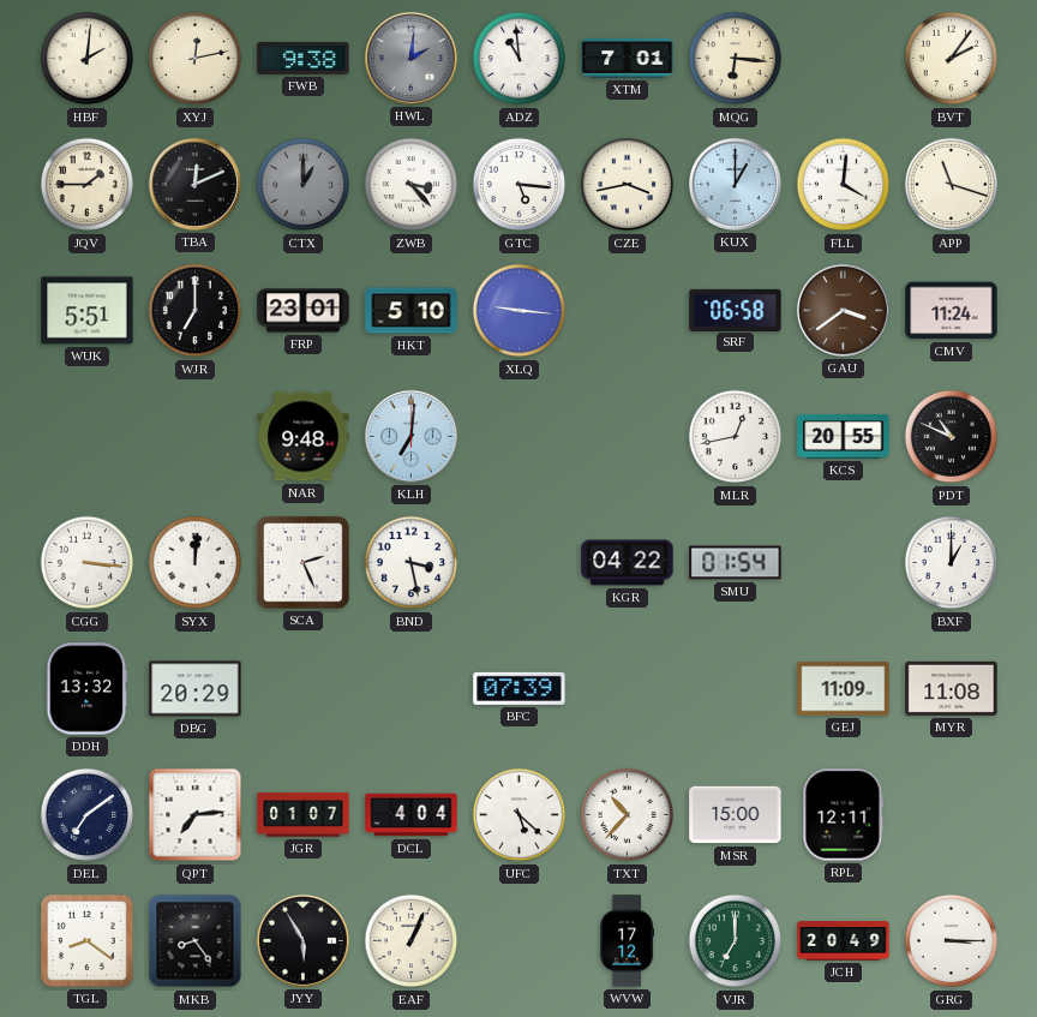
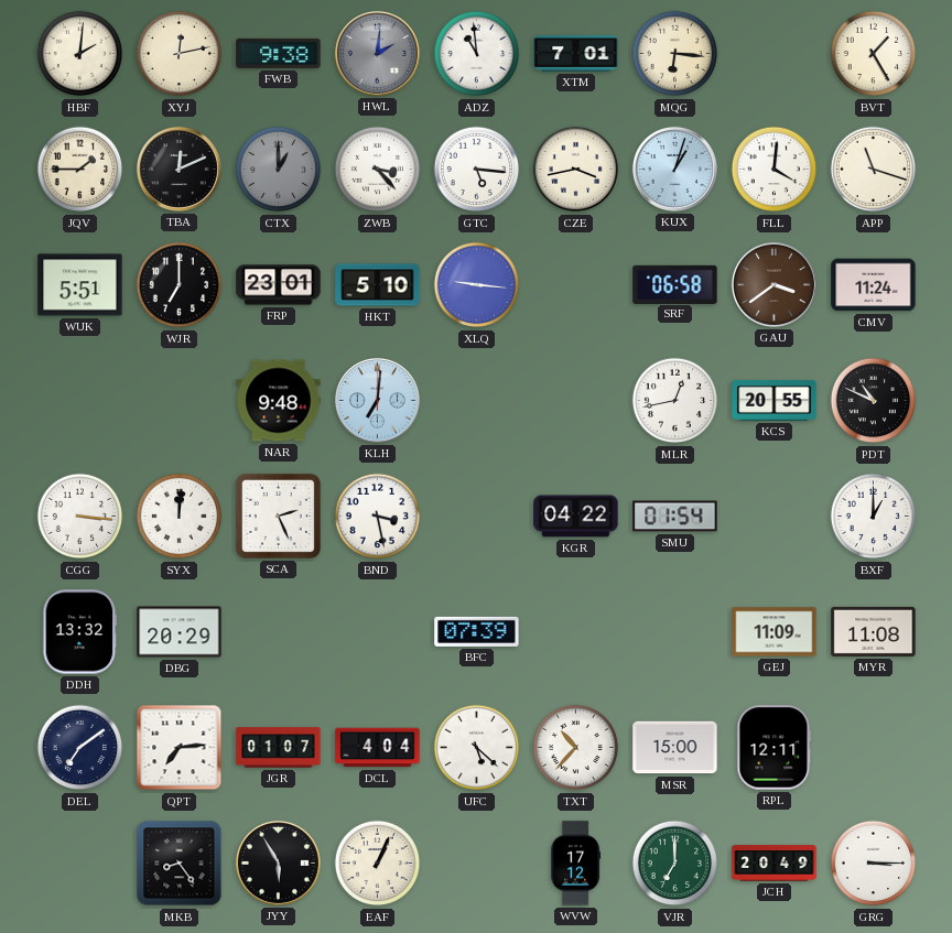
BVT: 2:06 -> 1:25
KUX: 1:00 -> 1:03
TGL: 8:21 -> none
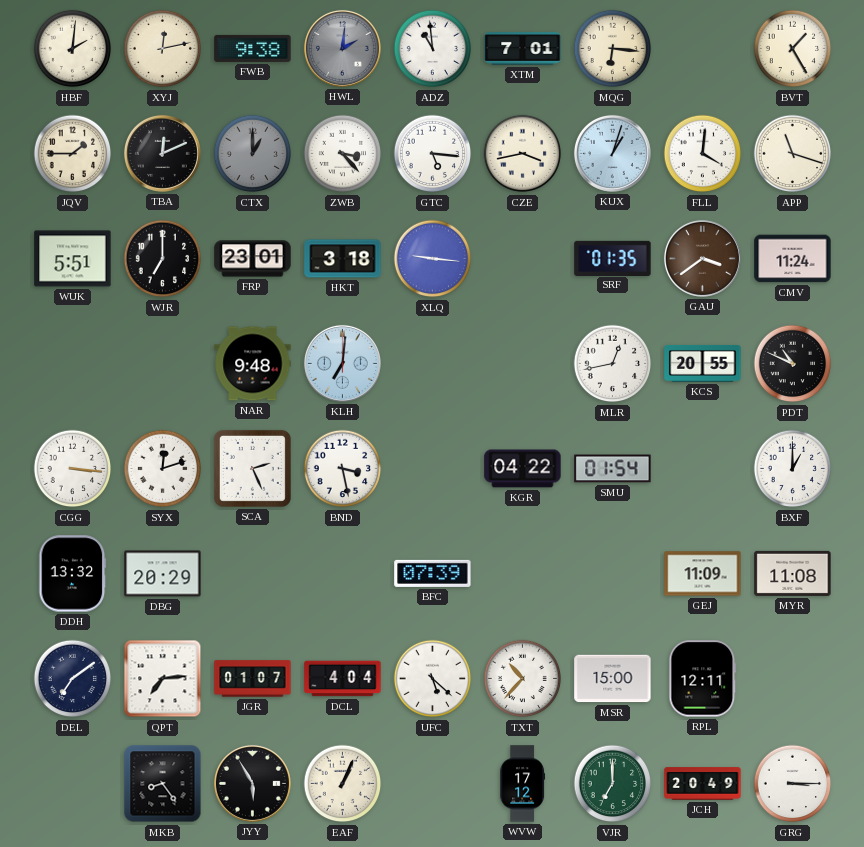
HKT: 5:10 -> 3:18
SRF: 06:58 -> 01:35
SYX: 12:01 -> 12:12
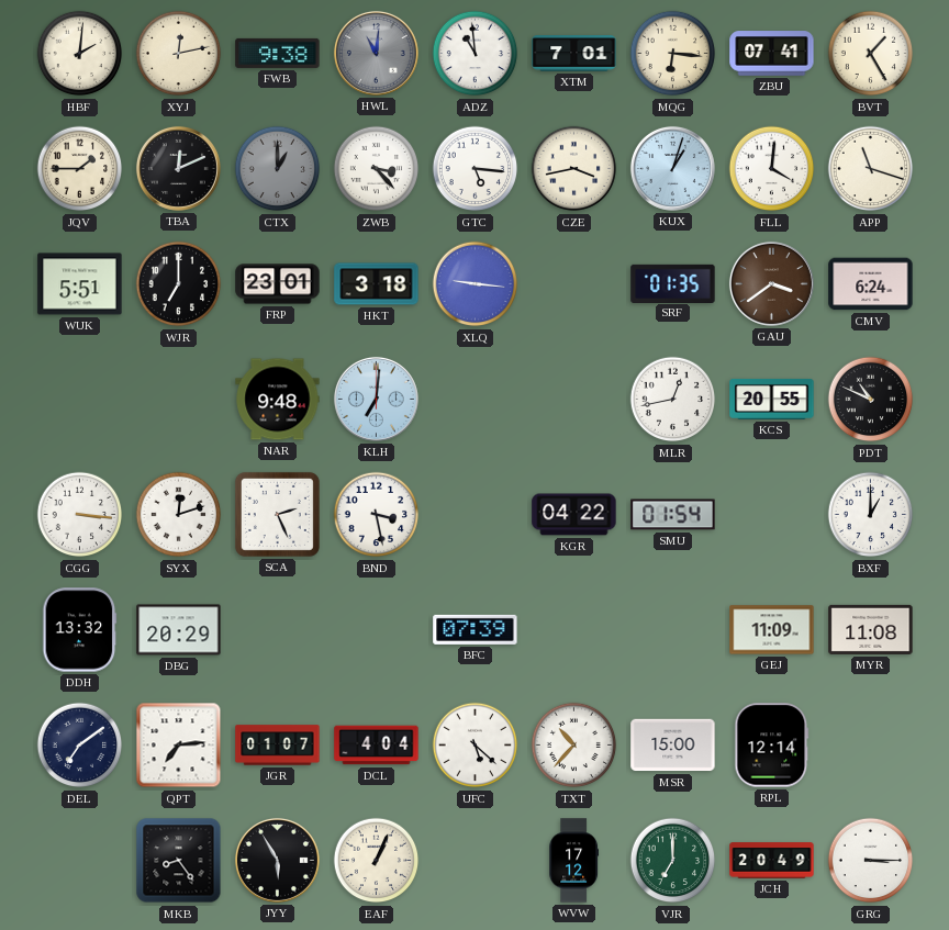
HWL: 2:01 -> 11:01
ZBU: none -> 07:41
CMV: 11:24 -> 6:24
RPL: 12:11 -> 12:14
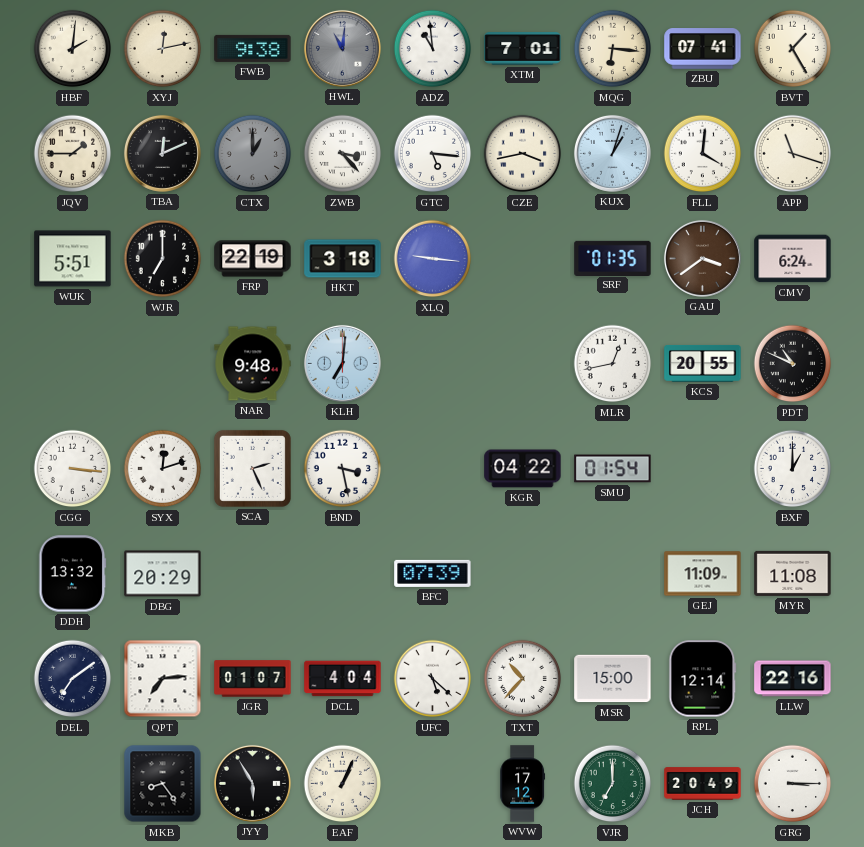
FRP: 23:01 -> 22:19
LLW: none -> 22:16
